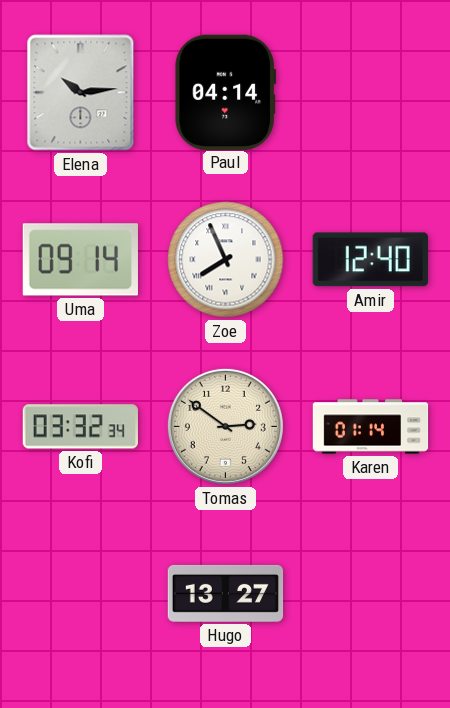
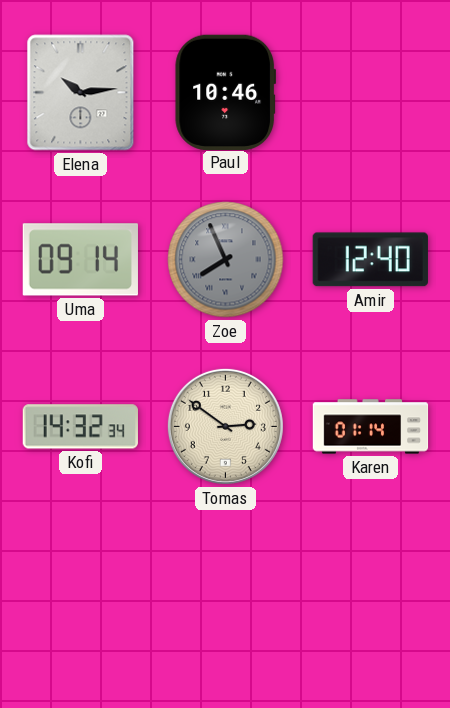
Paul: 04:14 -> 10:46
Zoe dial: white -> grey
Kofi: 03:32 -> 14:32
Hugo: 13:27 -> none
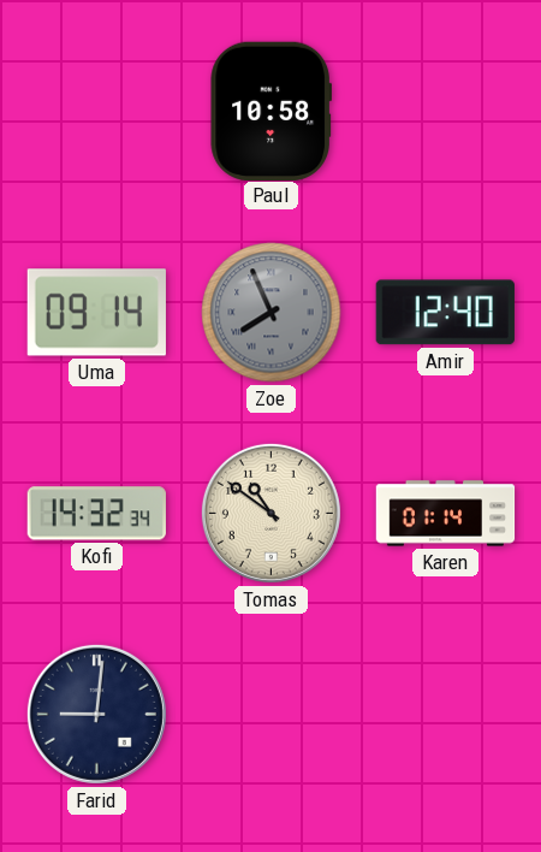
Elena: 10:14 -> none
Paul: 10:46 -> 10:58
Tomas: 2:51 -> 10:51
Farid: none -> 9:01
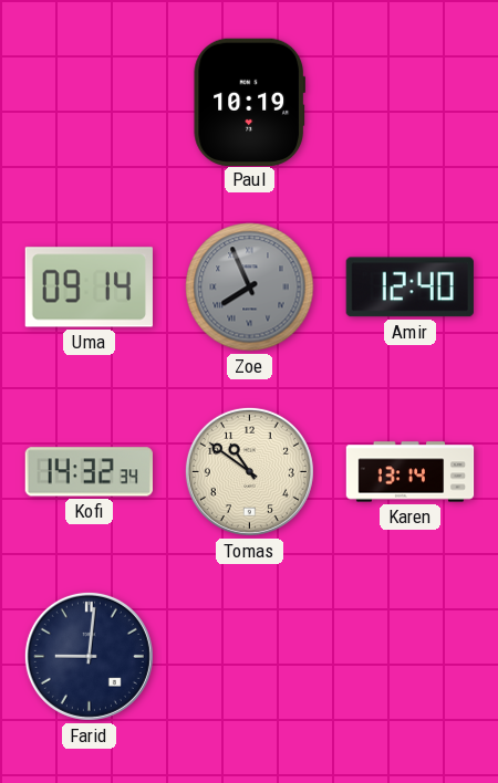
Paul: 10:58 -> 10:19
Karen: 01:14 -> 13:14
